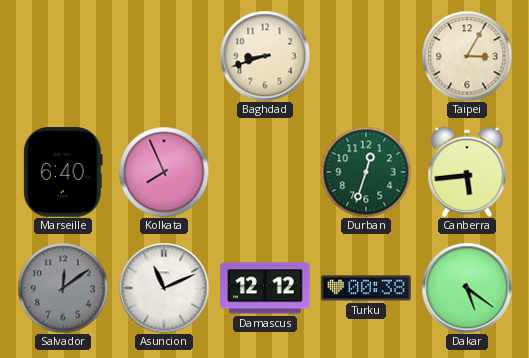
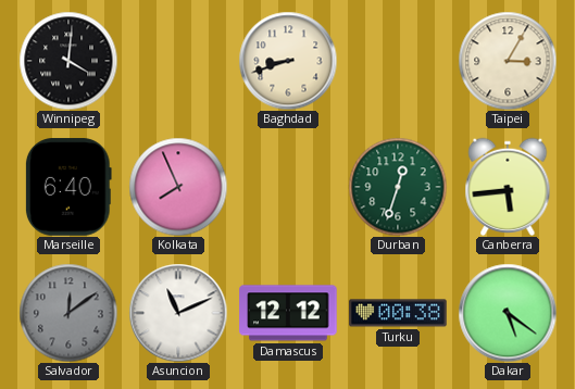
Winnipeg: none -> 4:01
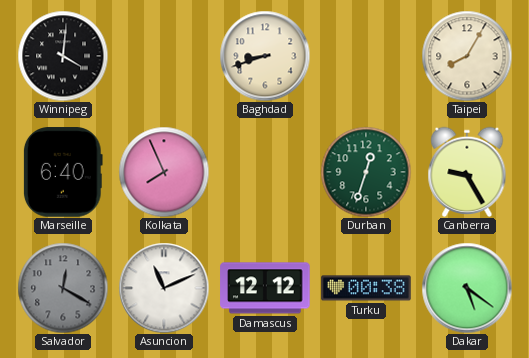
Taipei: 3:05 -> 8:05
Canberra: 5:44 -> 9:25
Salvador: 12:09 -> 12:20
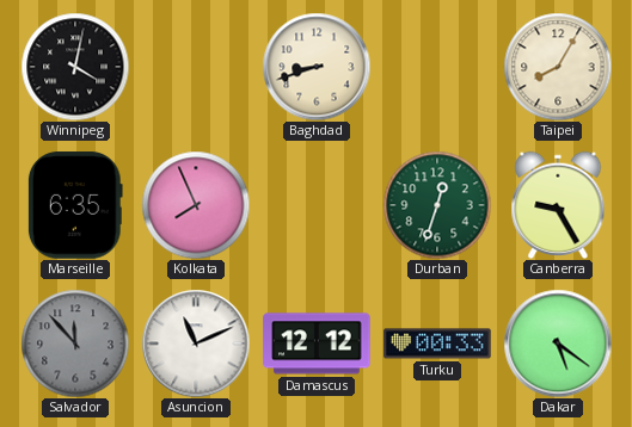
Winnipeg: 4:01 -> 4:02
Marseille: 6:40 -> 6:35
Salvador: 12:20 -> 11:53
Turku: 00:38 -> 00:33
